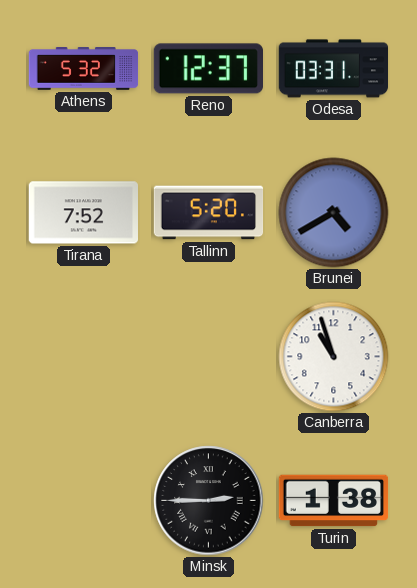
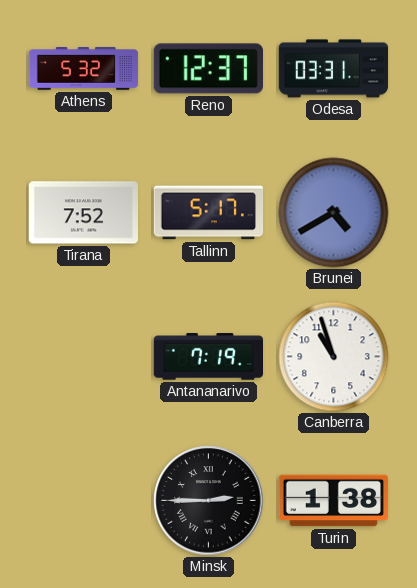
Tallinn: 5:20 -> 5:17
Antananarivo: none -> 7:19
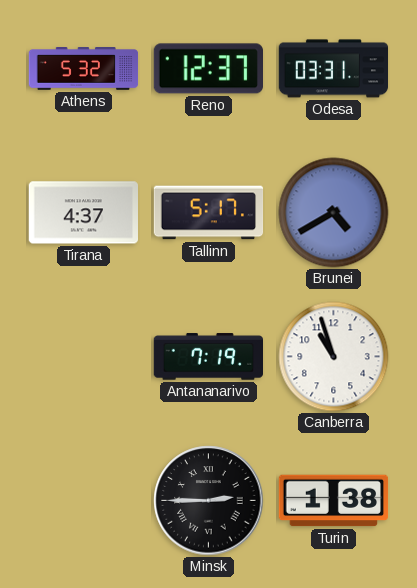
Tirana: 7:52 -> 4:37
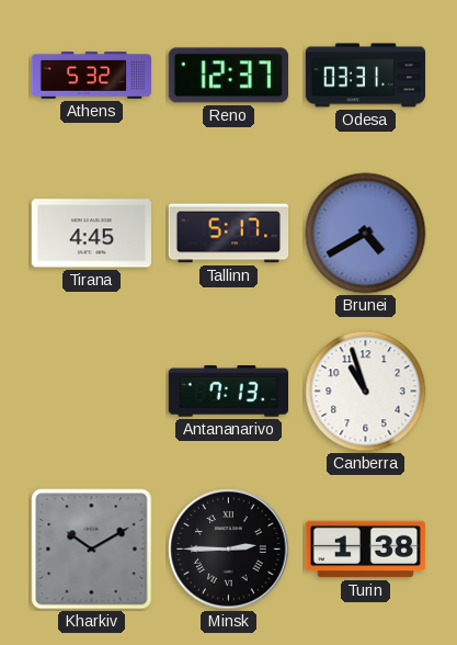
Tirana: 4:37 -> 4:45
Antananarivo: 7:19 -> 7:13
Kharkiv: none -> 10:10
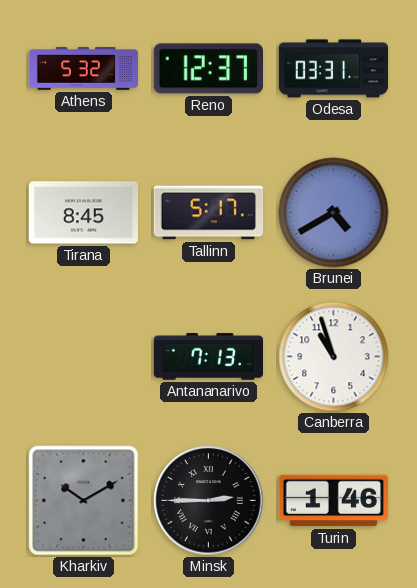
Tirana: 4:45 -> 8:45
Turin: 1:38 -> 1:46
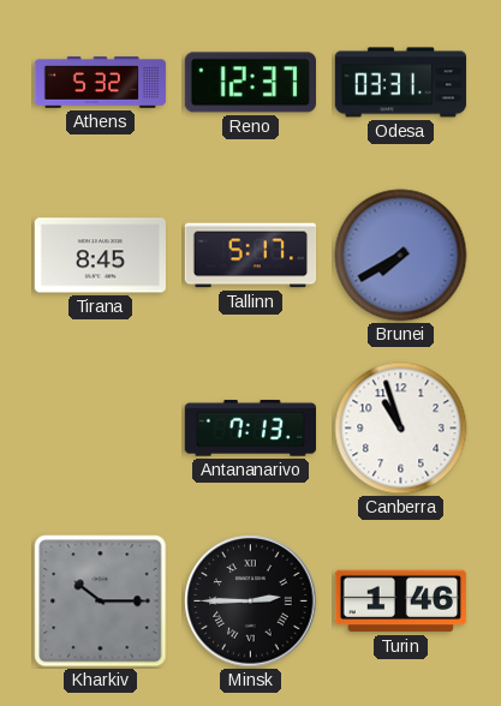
Brunei: 4:40 -> 7:40
Kharkiv: 10:10 -> 10:15
